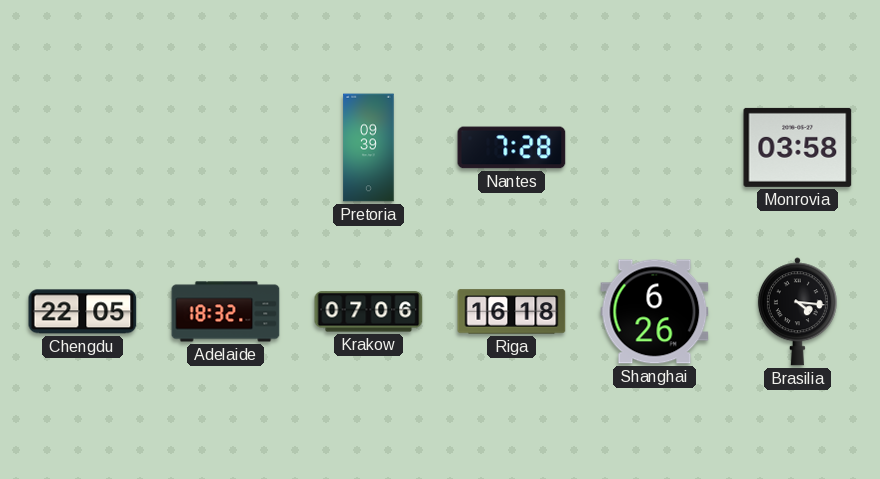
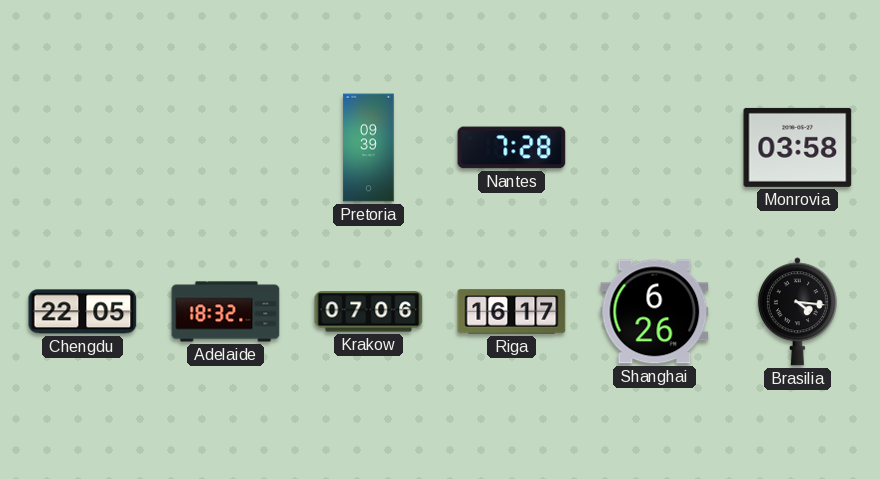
Riga: 16:18 -> 16:17
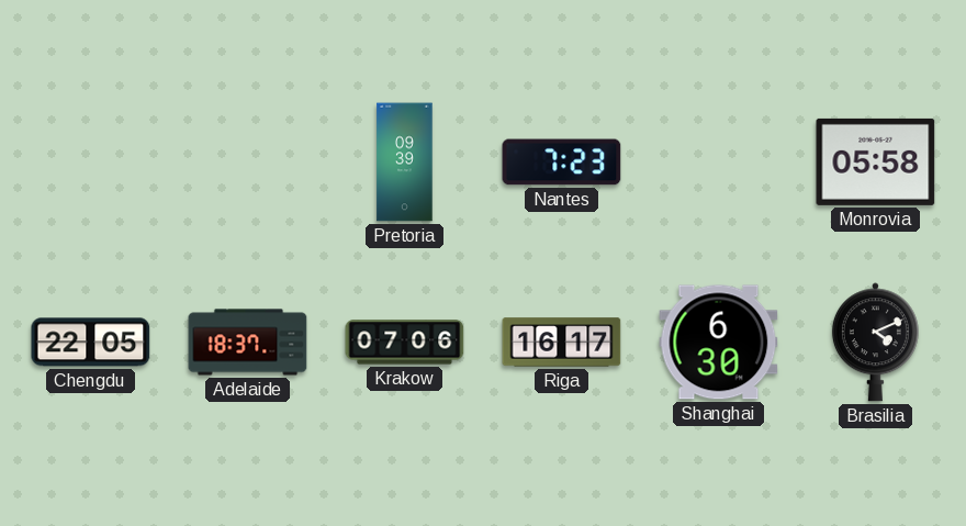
Nantes: 7:28 -> 7:23
Monrovia: 03:58 -> 05:58
Adelaide: 18:32 -> 18:37
Shanghai: 6:26 -> 6:30
Brasilia: 4:16 -> 4:11
